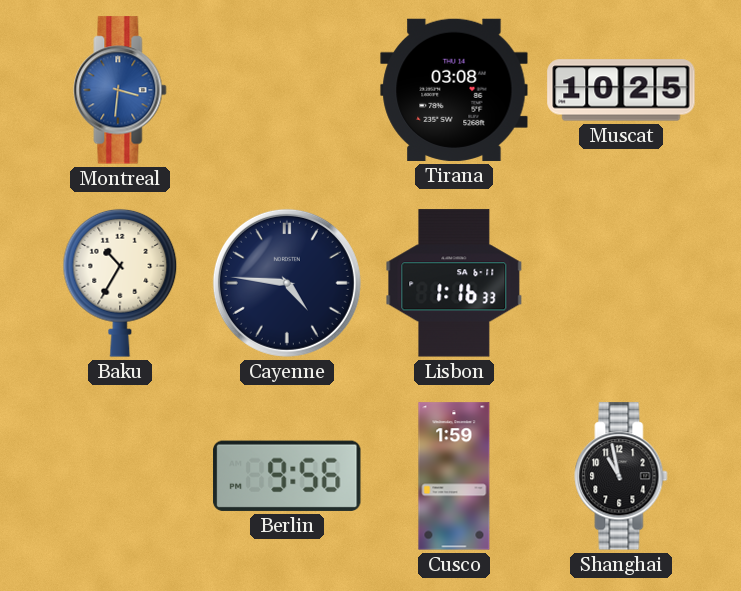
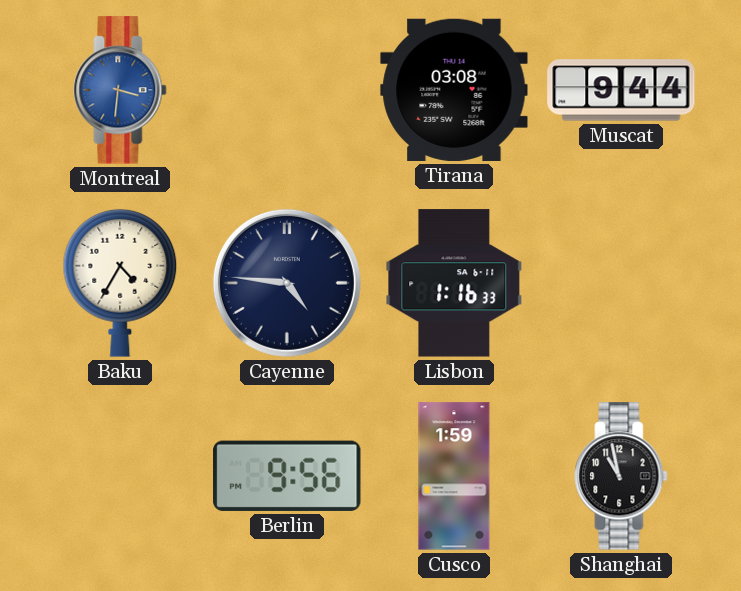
Muscat: 10:25 -> 9:44
Baku: 10:35 -> 4:35
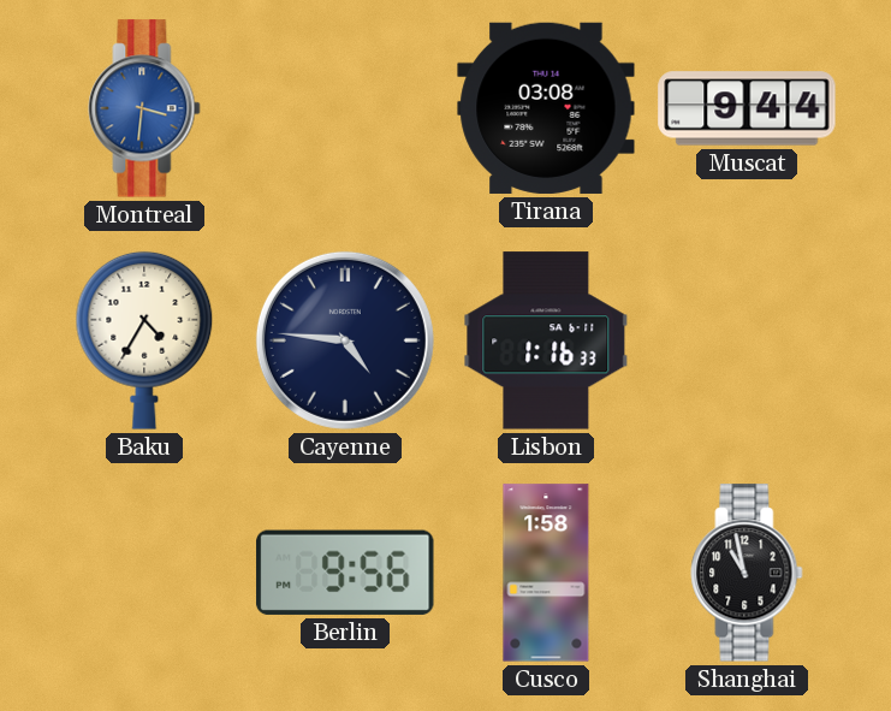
Cusco: 1:59 -> 1:58
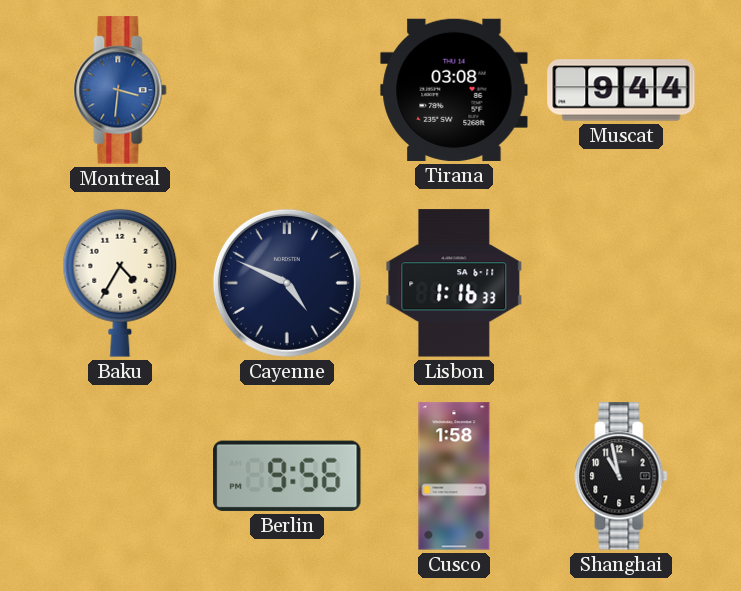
Cayenne: 4:46 -> 4:49
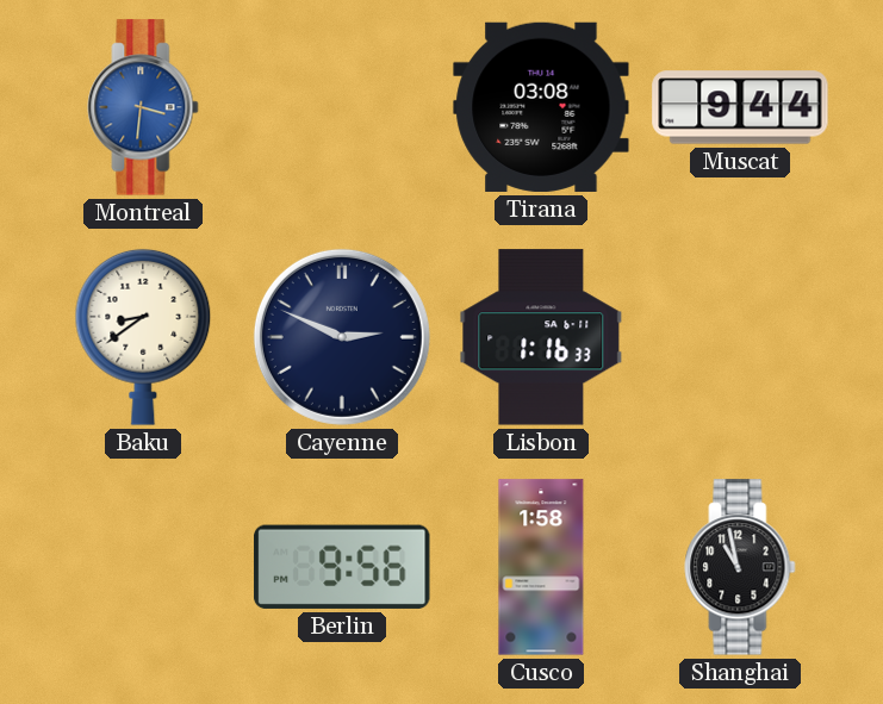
Baku: 4:35 -> 8:39
Cayenne: 4:49 -> 2:49
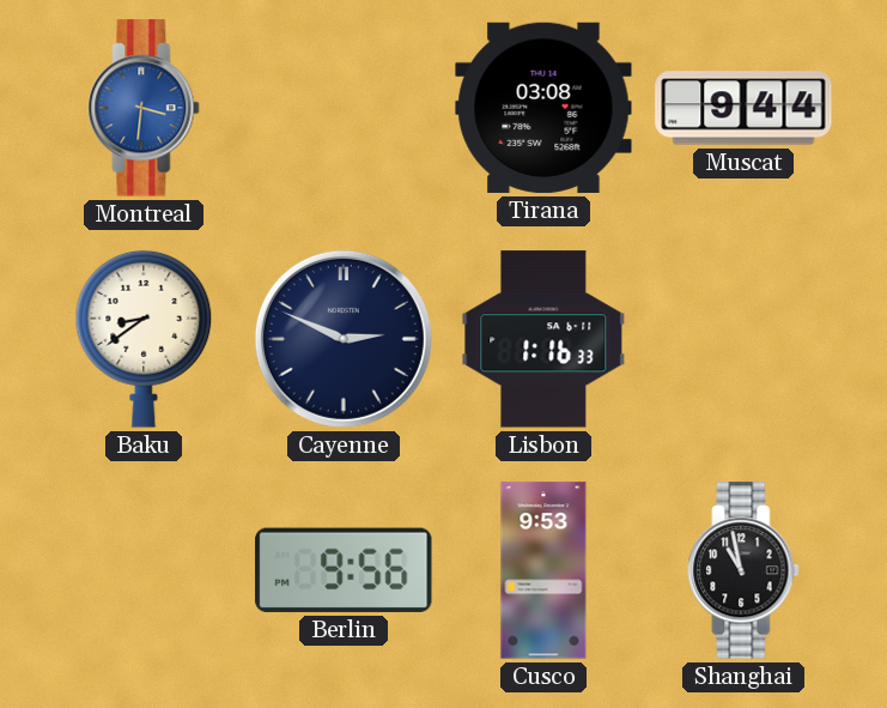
Cusco: 1:58 -> 9:53
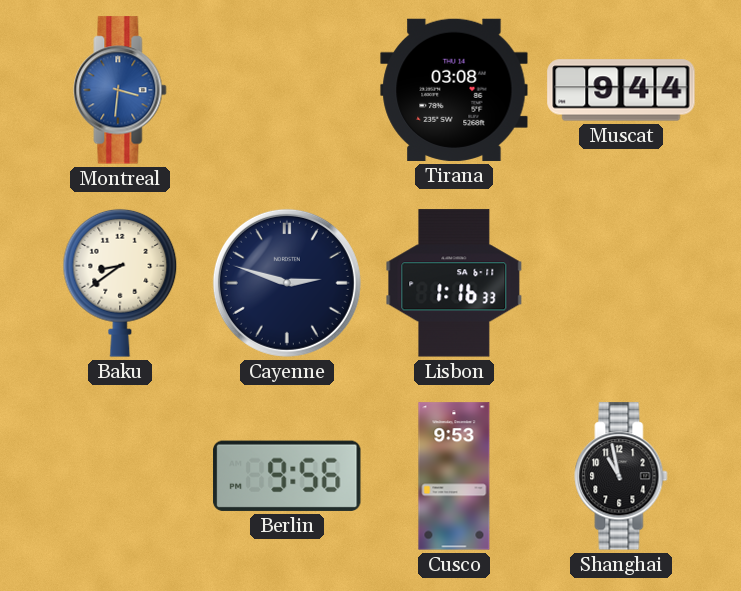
Cayenne: 2:49 -> 2:48
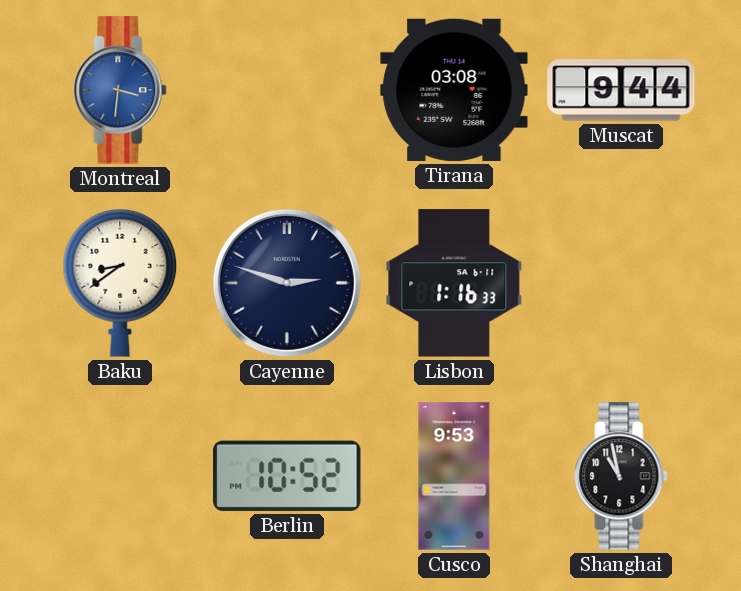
Berlin: 9:56 -> 10:52
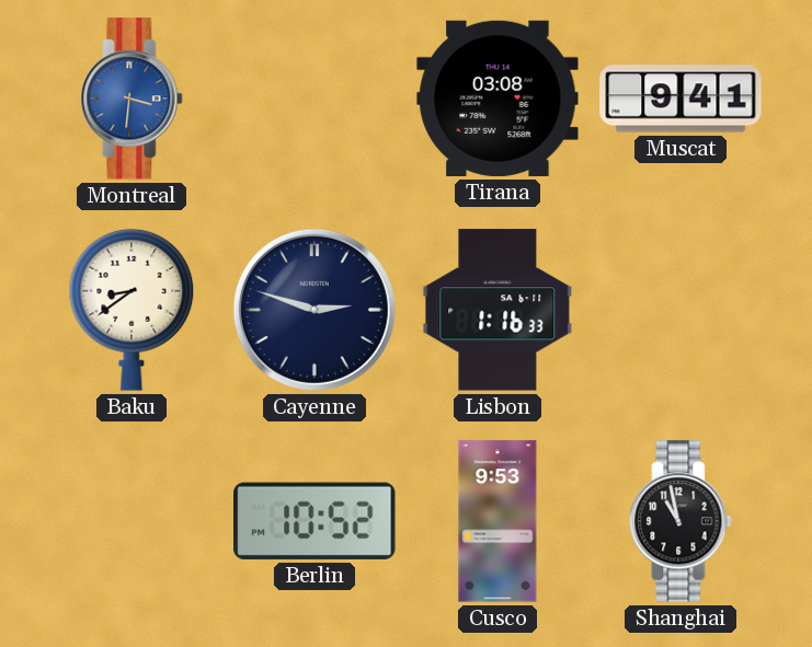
Muscat: 9:44 -> 9:41
